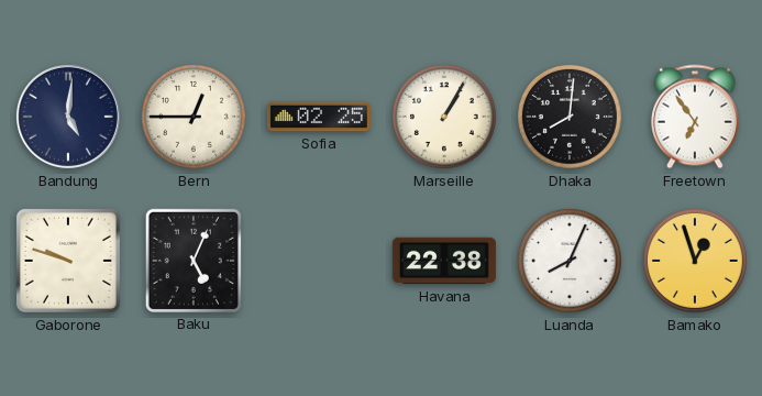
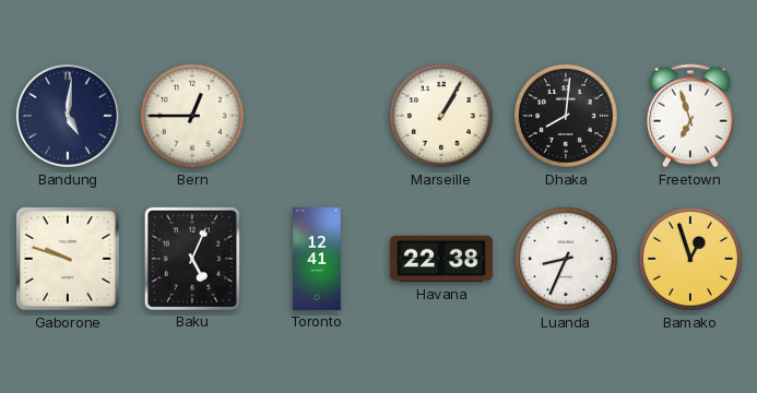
Sofia: 02:25 -> none
Freetown: 6:54 -> 6:57
Toronto: none -> 12:41
Luanda: 8:04 -> 8:34
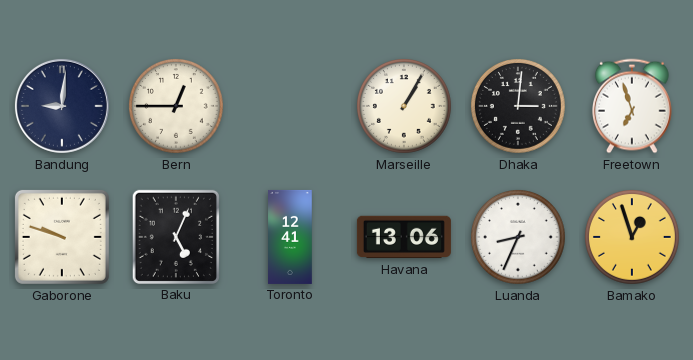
Bandung: 5:01 -> 9:01
Dhaka: 8:01 -> 3:01
Havana: 22:38 -> 13:06
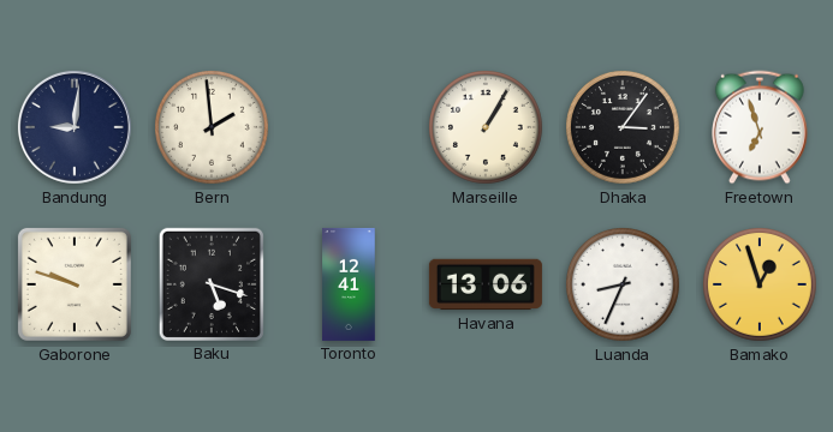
Bern: 12:45 -> 1:59
Dhaka: 3:01 -> 3:06
Baku: 5:04 -> 5:18
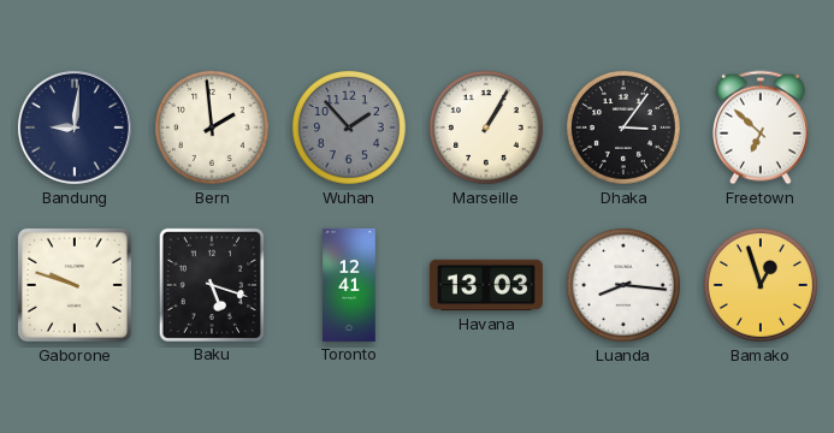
Wuhan: none -> 1:53
Freetown: 6:57 -> 6:52
Havana: 13:06 -> 13:03
Luanda: 8:34 -> 8:16
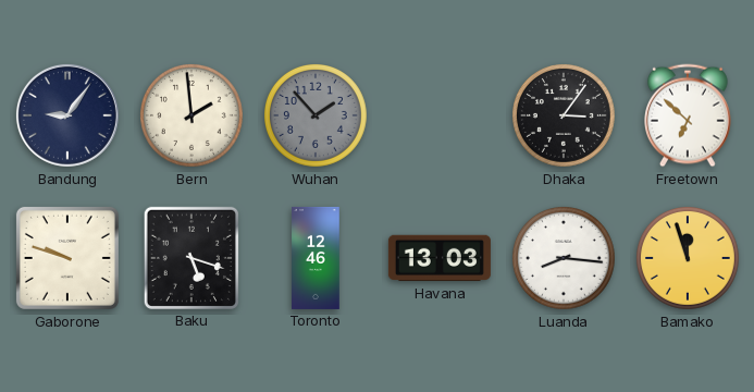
Bandung: 9:01 -> 9:06
Marseille: 1:05 -> none
Toronto: 12:41 -> 12:46
Bamako: 12:57 -> 11:57
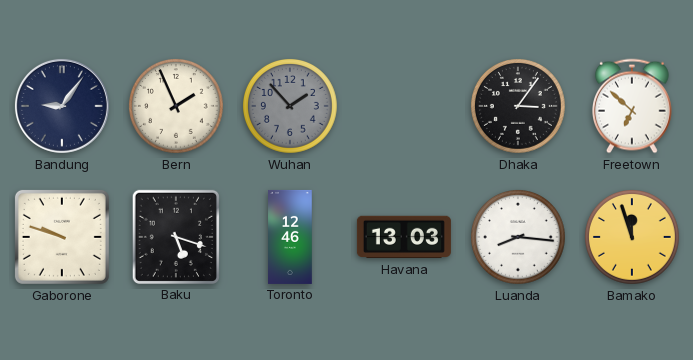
Bern: 1:59 -> 1:56
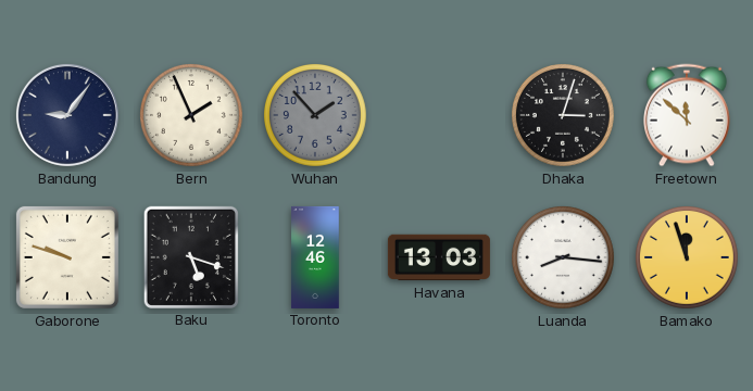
Dhaka: 3:06 -> 3:03
Freetown: 6:52 -> 11:52
